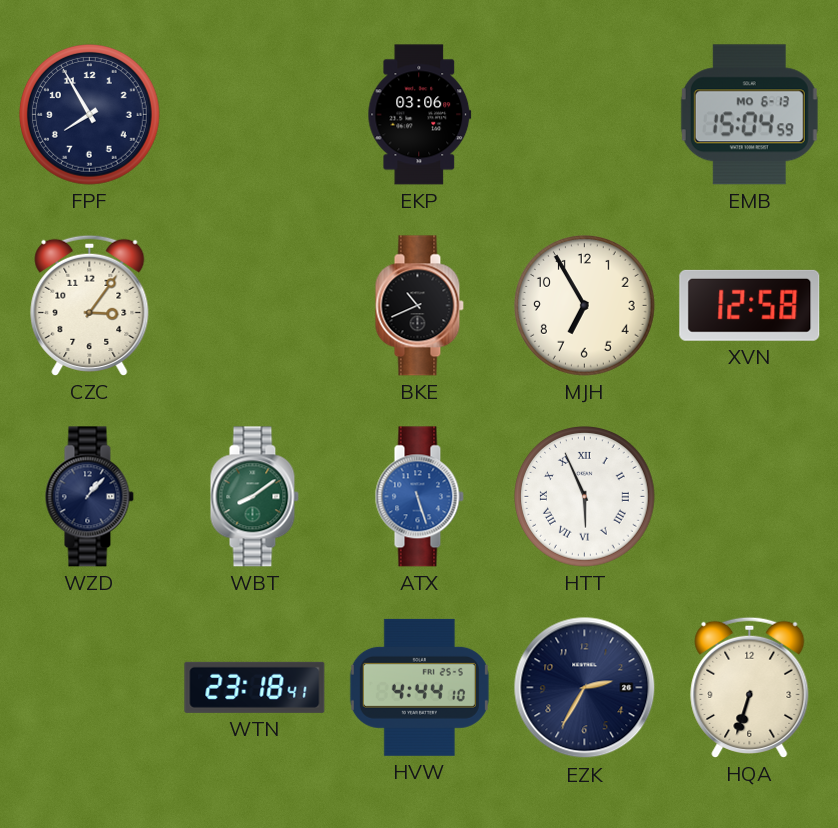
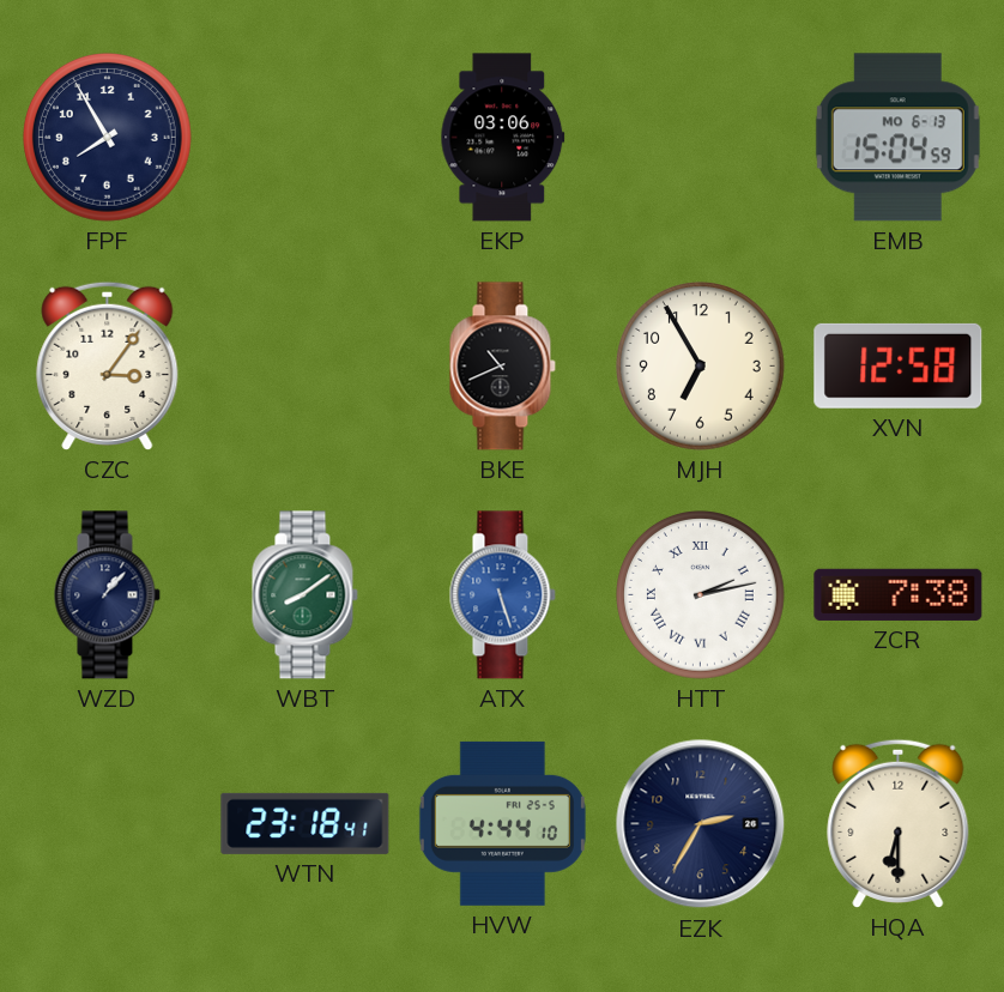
HTT: 5:56 -> 2:13
ZCR: none -> 7:38
HQA: 6:33 -> 6:30
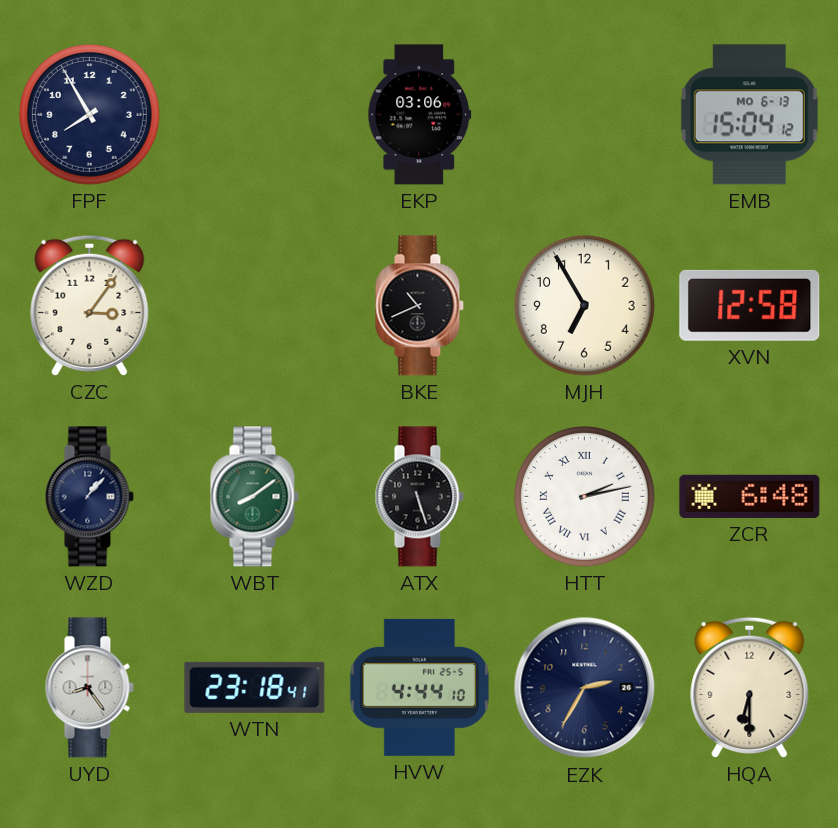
EMB: 15:04:59 -> 15:04:12
ATX dial: blue -> black
ZCR: 7:38 -> 6:48
UYD: none -> 8:24
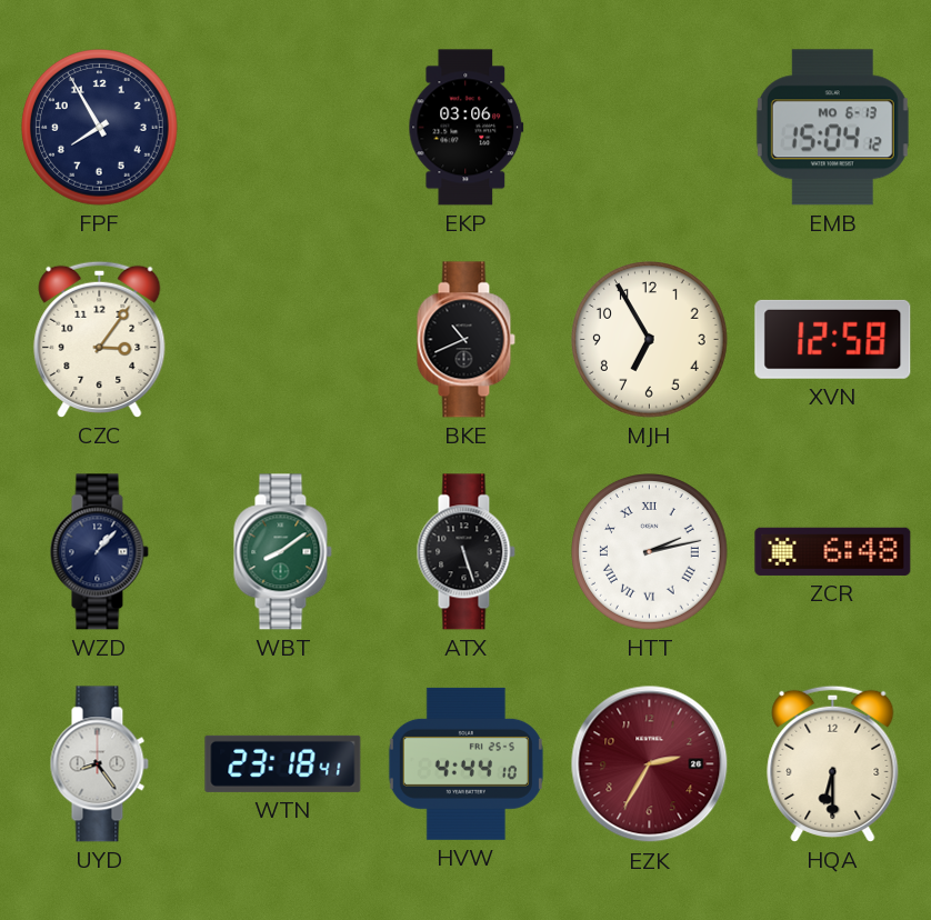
EZK dial: navy -> burgundy
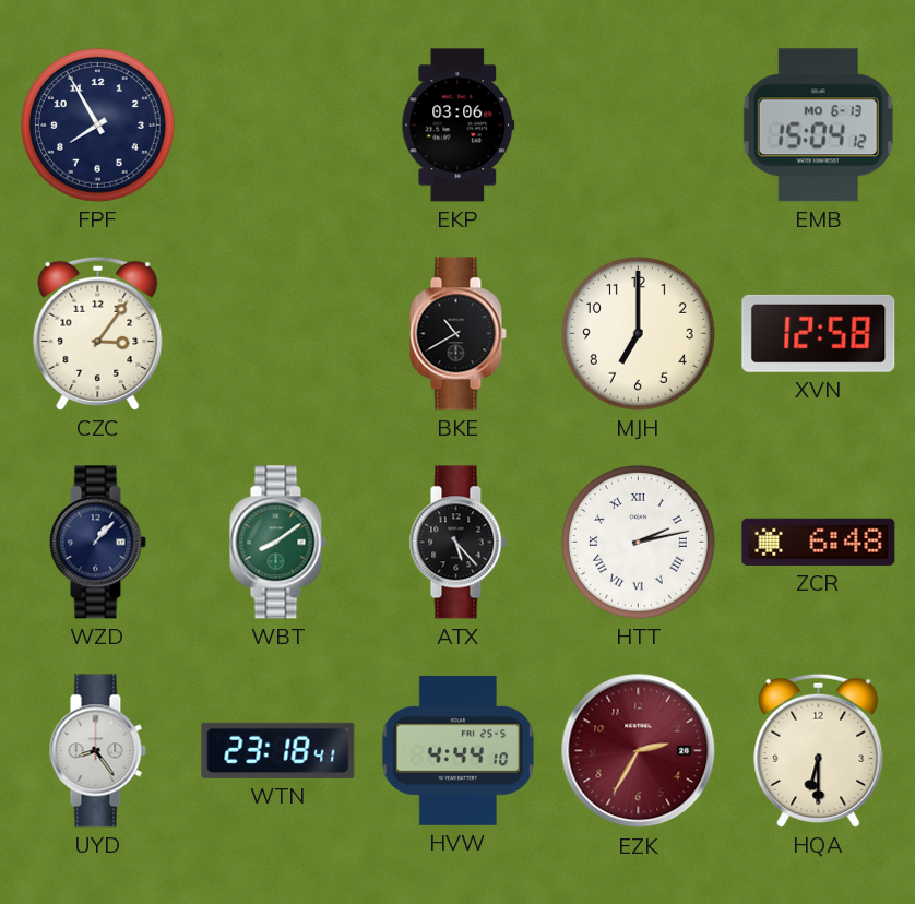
BKE: 10:41 -> 10:40
MJH: 6:55 -> 7:00
ATX: 5:27 -> 5:23
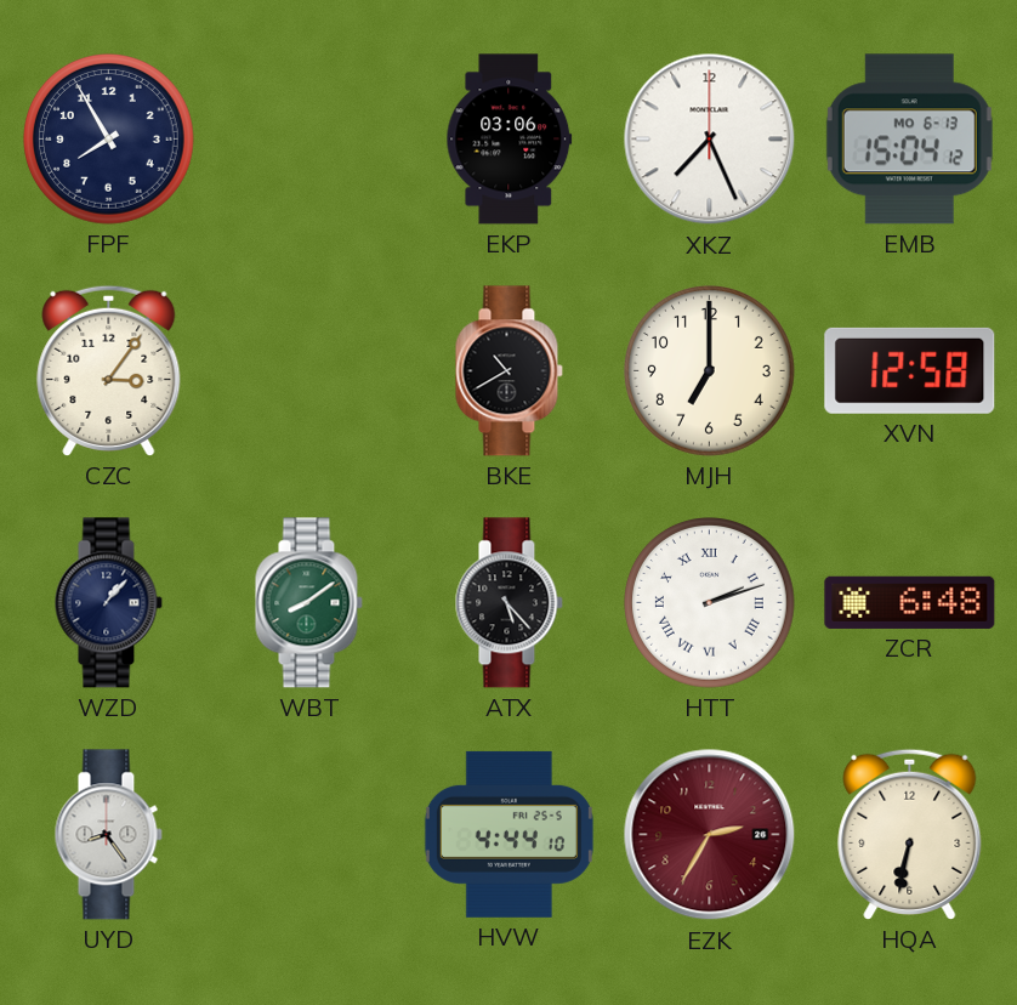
XKZ: none -> 7:26
HTT: 2:13 -> 2:12
WTN: 23:18 -> none
HQA: 6:30 -> 6:32
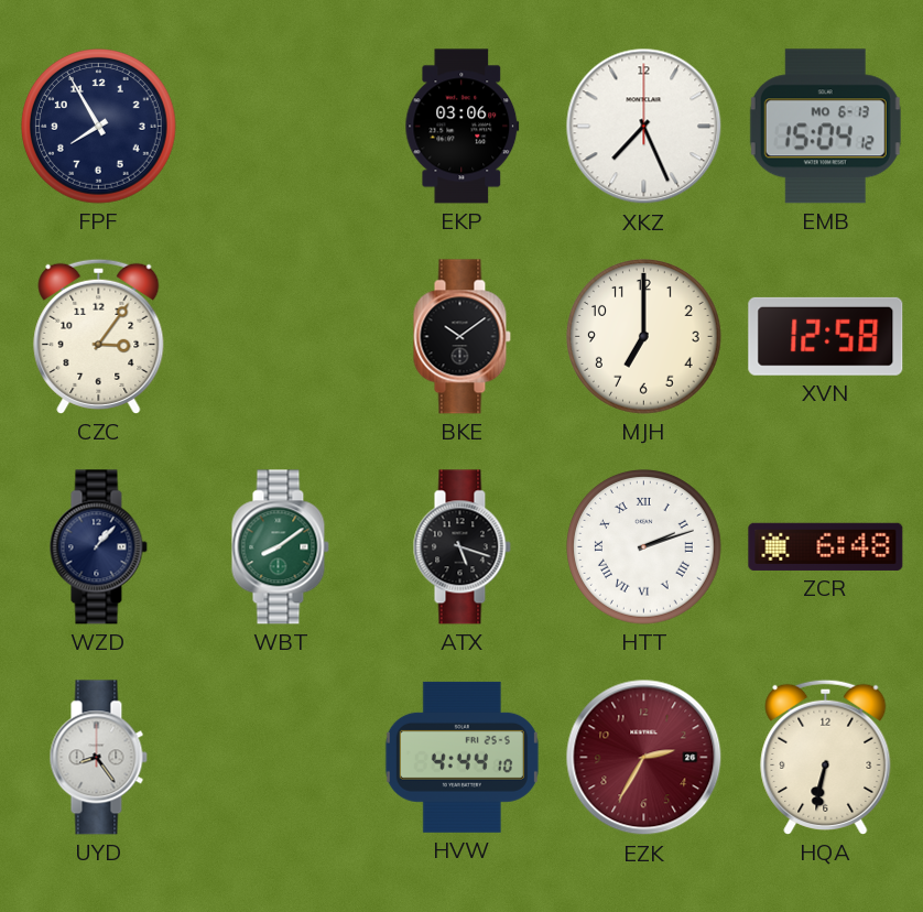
BKE: 10:40 -> 10:09
ATX: 5:23 -> 5:18
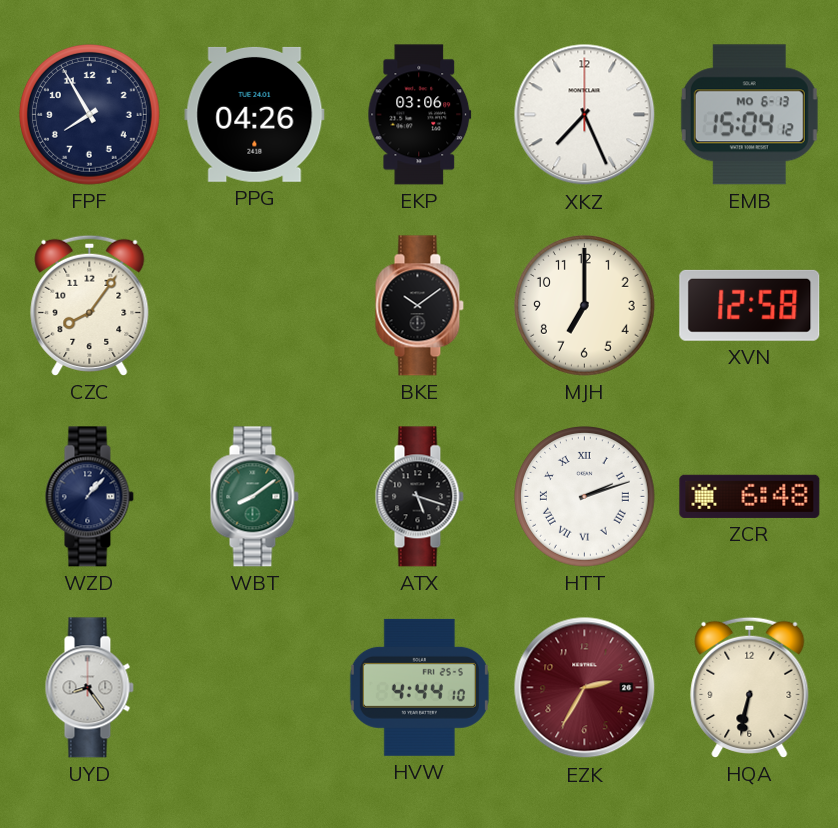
PPG: none -> 04:26
CZC: 3:06 -> 8:06
